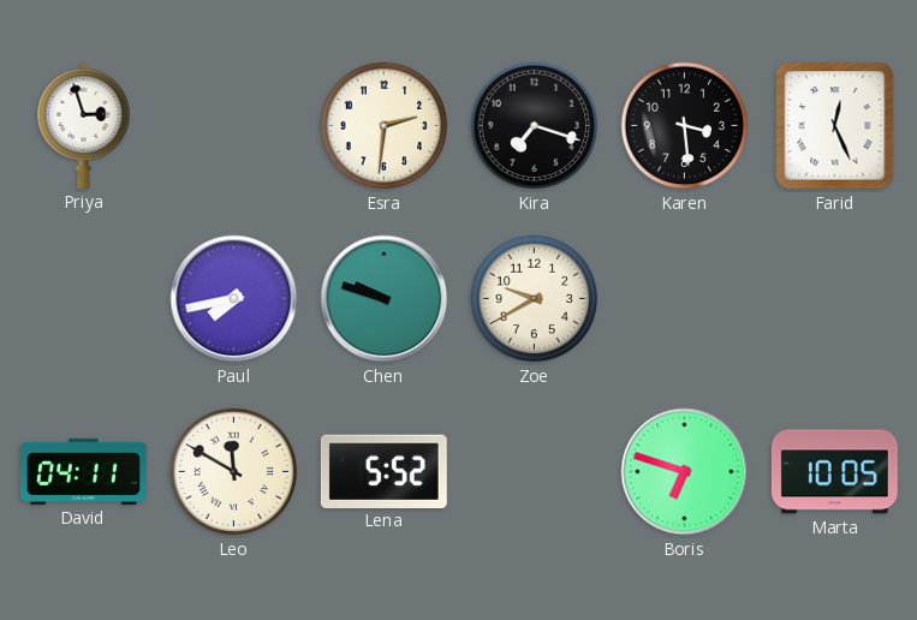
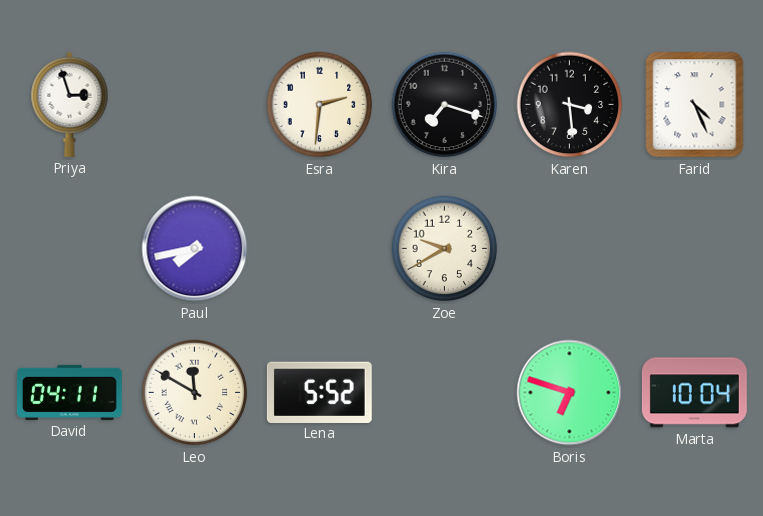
Farid: 12:26 -> 4:26
Chen: 9:48 -> none
Marta: 10:05 -> 10:04
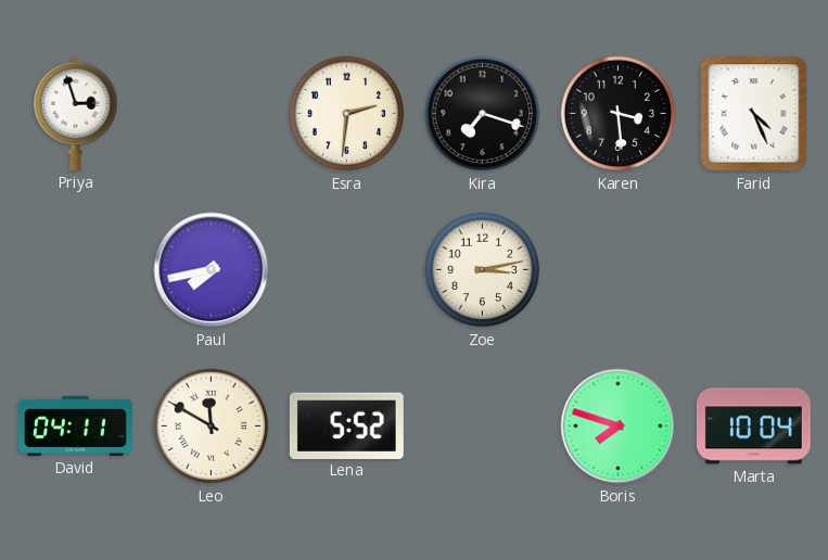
Zoe: 9:40 -> 3:13
Boris: 6:48 -> 7:48
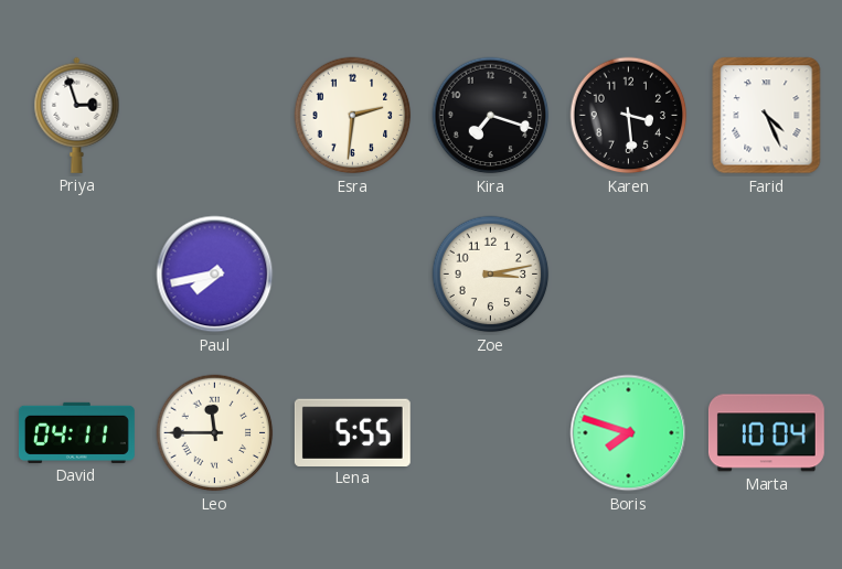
Leo: 11:50 -> 11:45
Lena: 5:52 -> 5:55
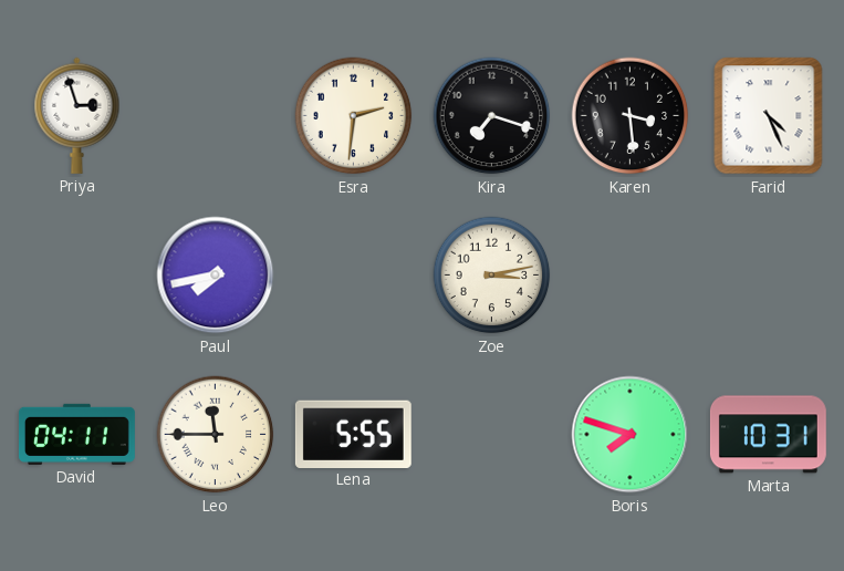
Marta: 10:04 -> 10:31
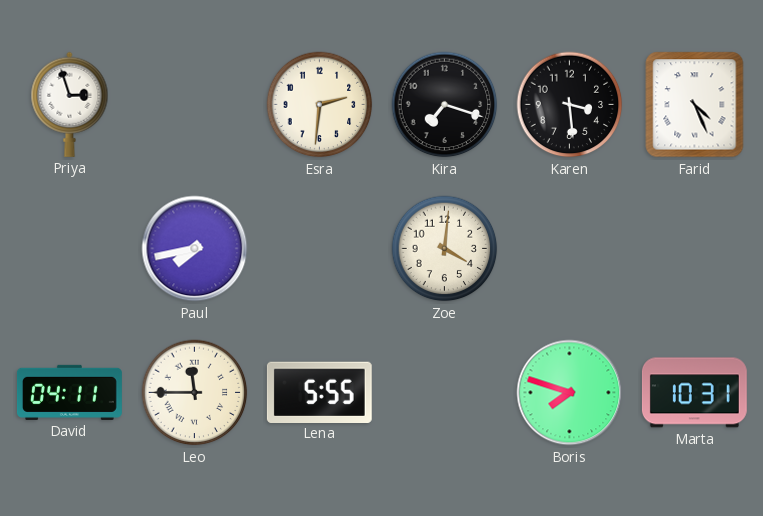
Zoe: 3:13 -> 4:01
